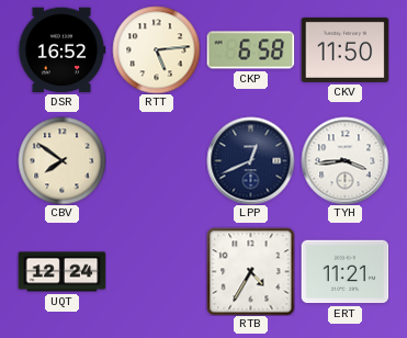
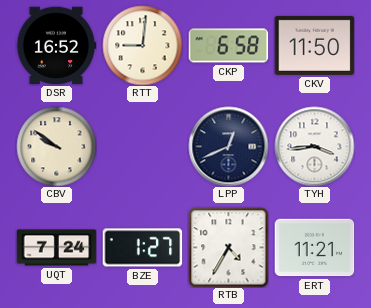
RTT: 5:14 -> 9:01
CBV: 7:51 -> 9:51
UQT: 12:24 -> 7:24
BZE: none -> 1:27
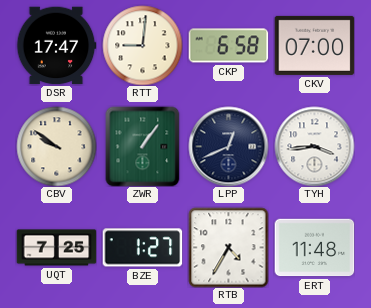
DSR: 16:52 -> 17:47
CKV: 11:50 -> 07:00
ZWR: none -> 1:06
UQT: 7:24 -> 7:25
ERT: 11:21 -> 11:48
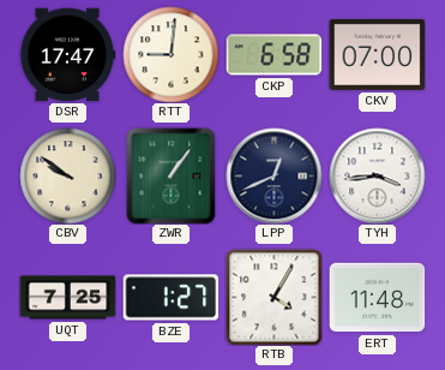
RTB: 4:35 -> 4:05
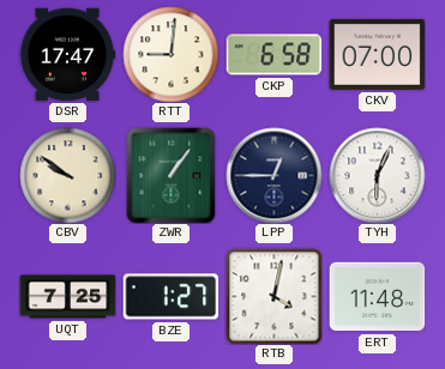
LPP: 12:41 -> 12:45
TYH: 3:44 -> 6:04
RTB: 4:05 -> 4:02
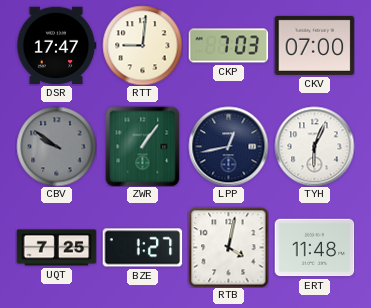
CKP: 6:58 -> 7:03
CBV dial: cream -> grey
LPP: 12:45 -> 12:43
